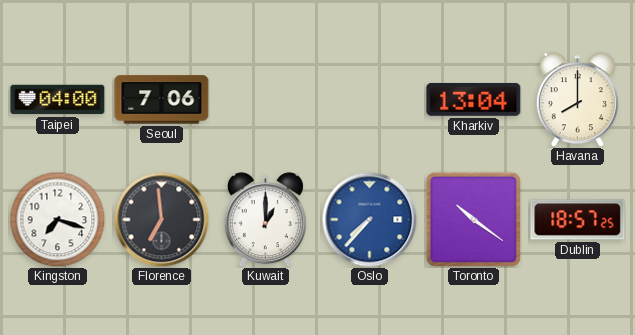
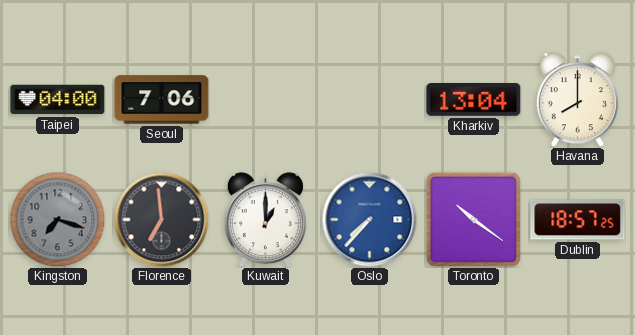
Kingston dial: white -> grey
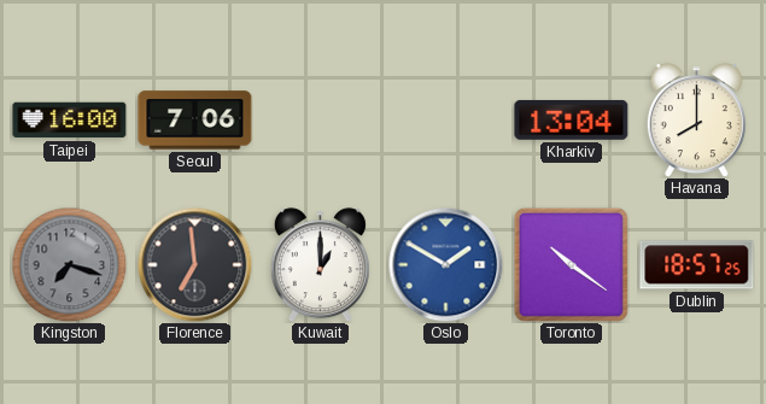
Taipei: 04:00 -> 16:00
Oslo: 7:37 -> 1:50
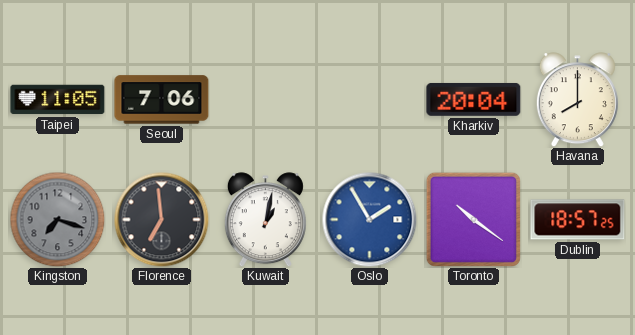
Taipei: 16:00 -> 11:05
Kharkiv: 13:04 -> 20:04
Kuwait: 1:00 -> 1:02
Oslo: 1:50 -> 1:55
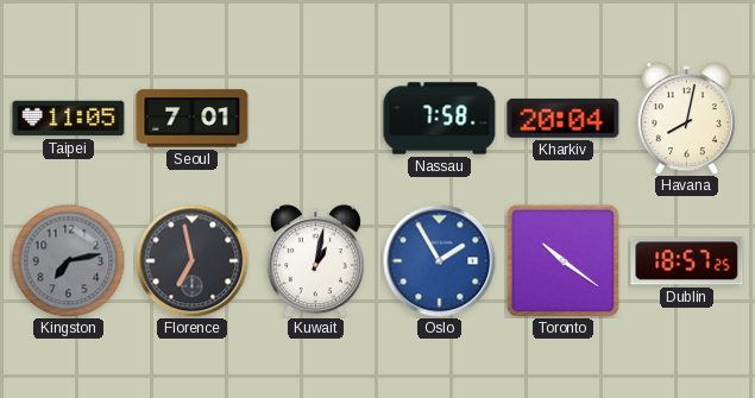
Seoul: 7:06 -> 7:01
Nassau: none -> 7:58
Havana: 8:00 -> 8:02
Kingston: 7:18 -> 7:13
Florence: 6:59 -> 6:58
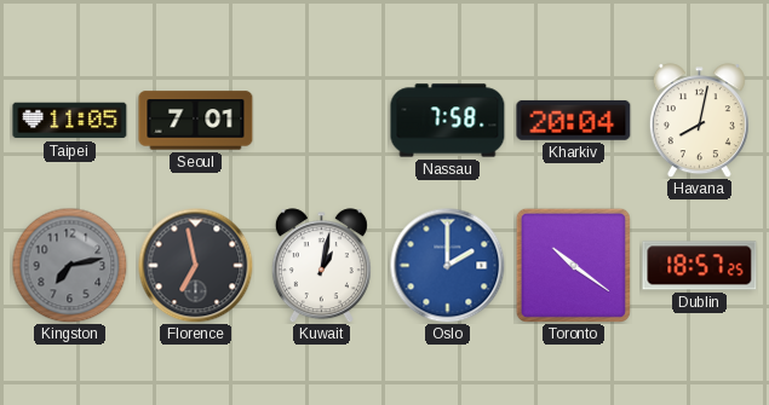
Oslo: 1:55 -> 2:00
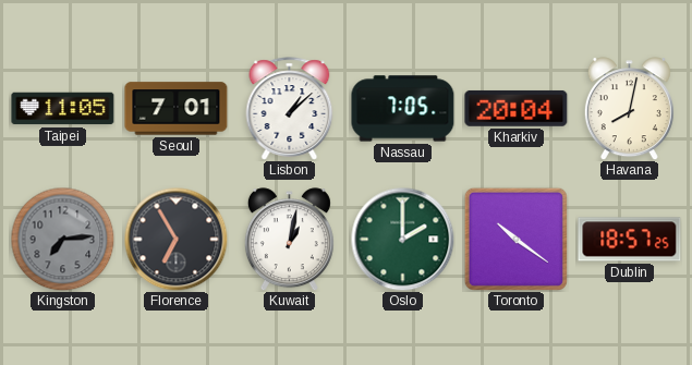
Lisbon: none -> 1:08
Nassau: 7:58 -> 7:05
Kingston: 7:13 -> 7:14
Florence: 6:58 -> 6:55
Oslo dial: blue -> green
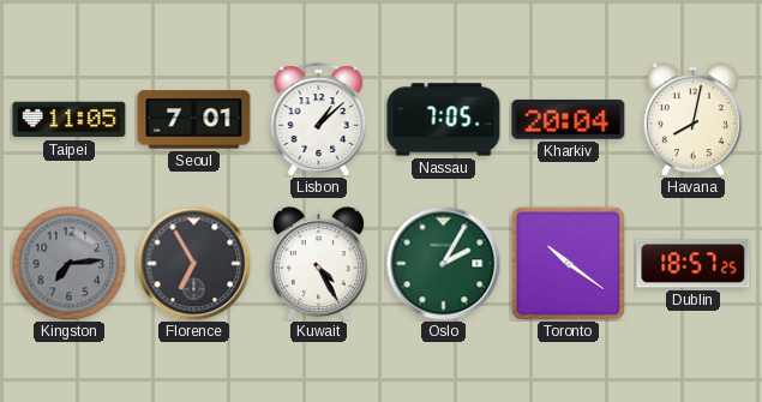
Kuwait: 1:02 -> 4:25
Oslo: 2:00 -> 2:05
